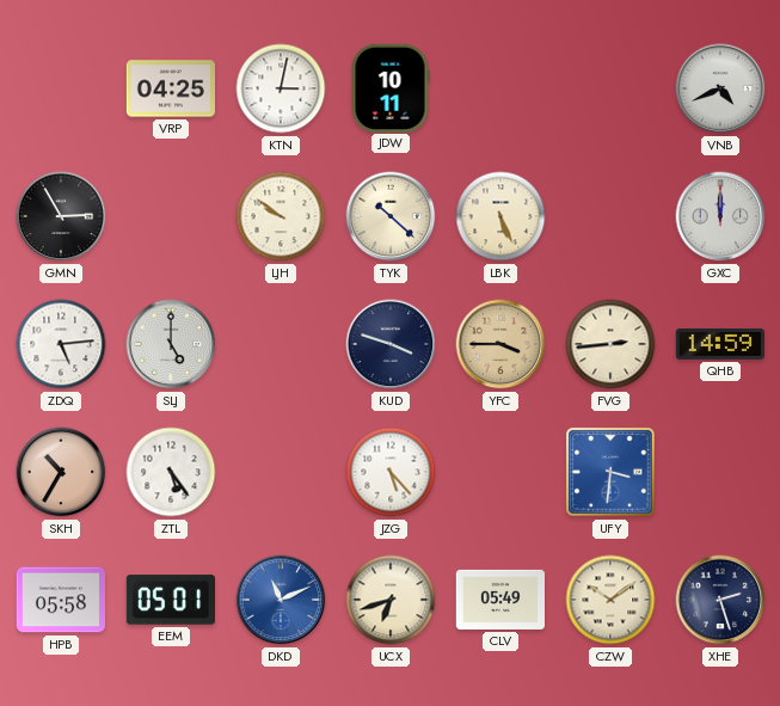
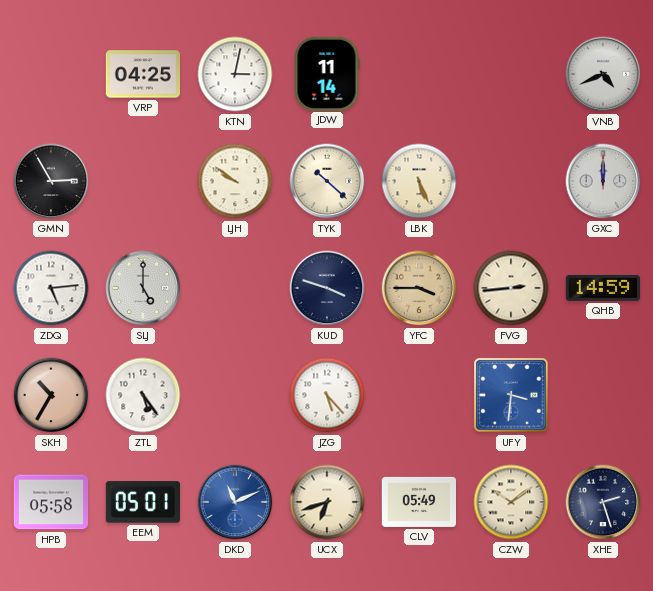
JDW: 10:11 -> 11:14
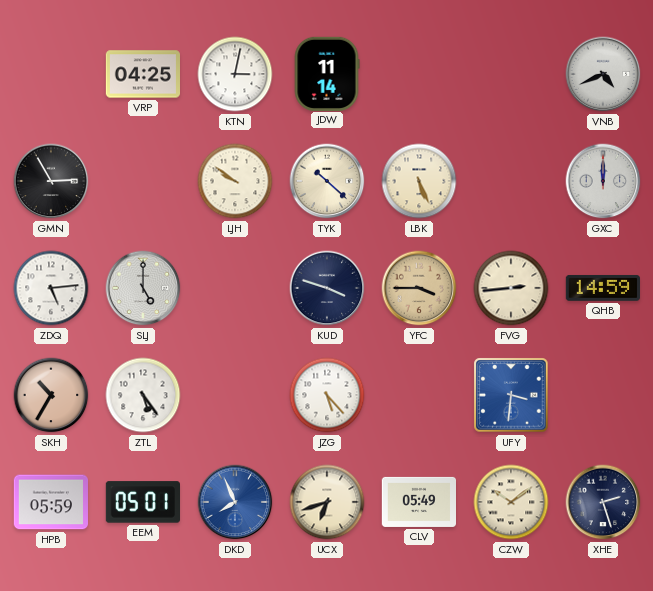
HPB: 05:58 -> 05:59
DKD: 11:11 -> 7:56
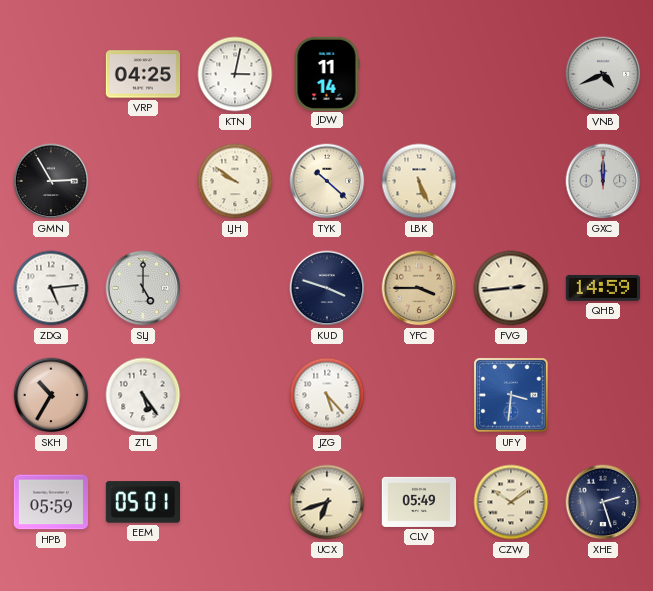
DKD: 7:56 -> none
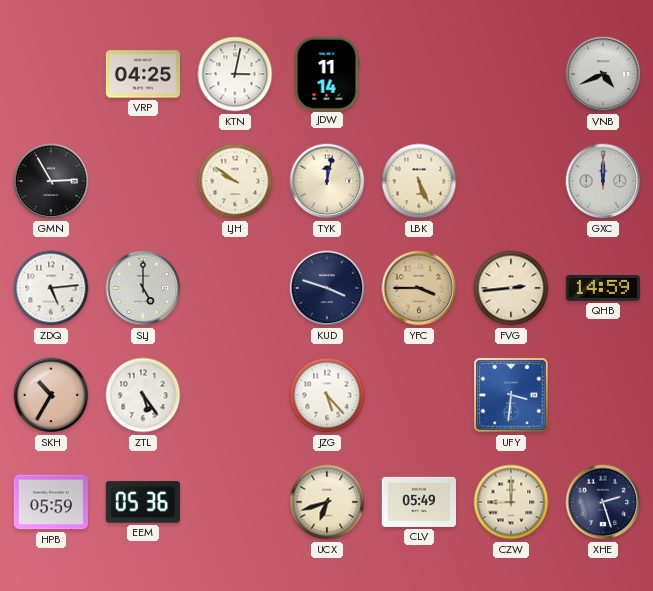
TYK: 10:22 -> 12:02
EEM: 05:01 -> 05:36
CZW: 10:09 -> 9:00
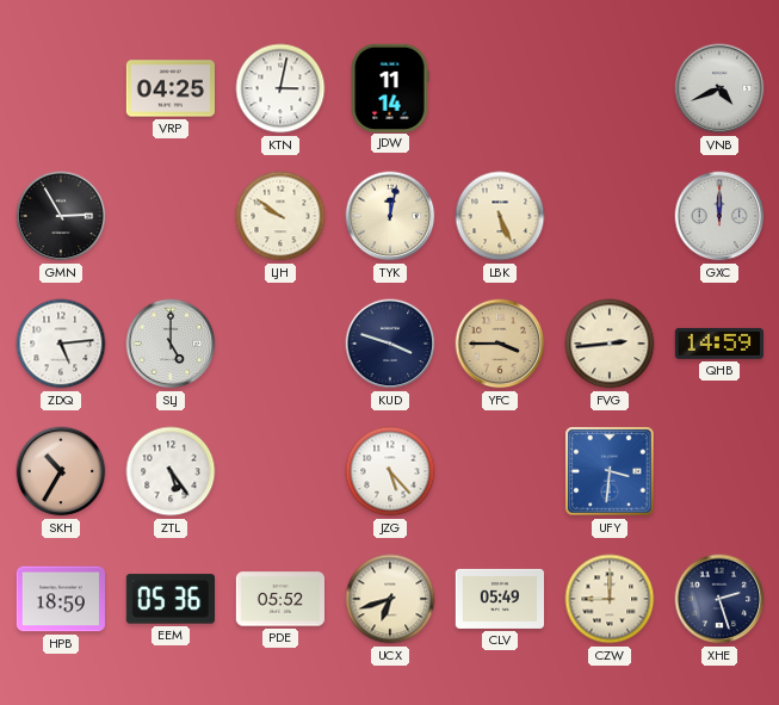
HPB: 05:59 -> 18:59
PDE: none -> 05:52
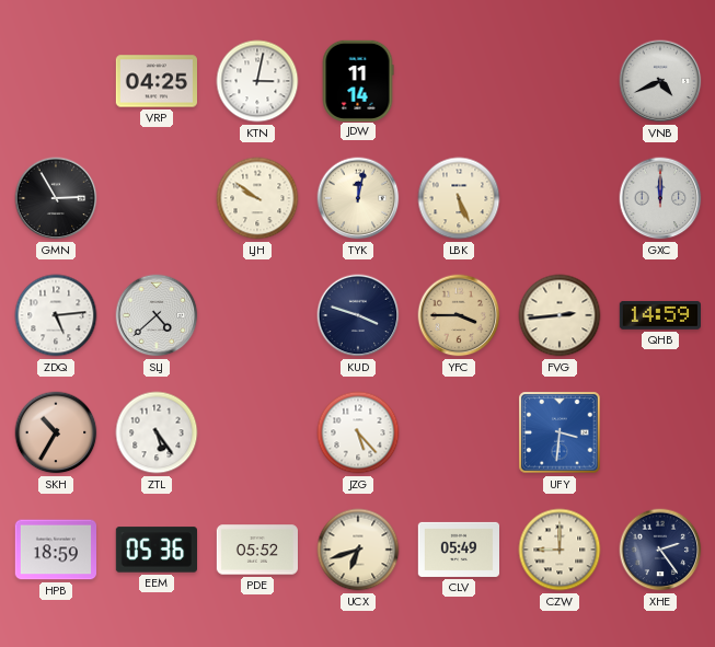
SLJ: 5:00 -> 4:38
XHE: 2:27 -> 2:24
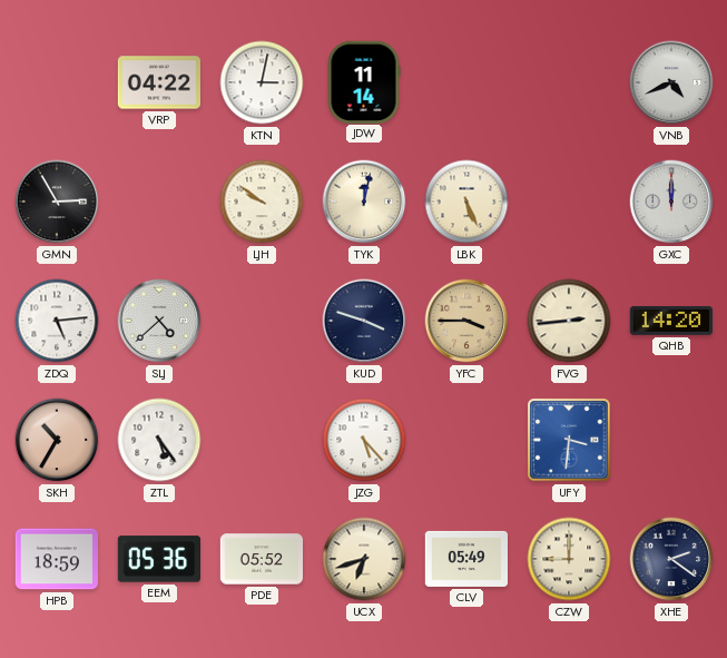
VRP: 04:25 -> 04:22
QHB: 14:59 -> 14:20
XHE: 2:24 -> 2:21
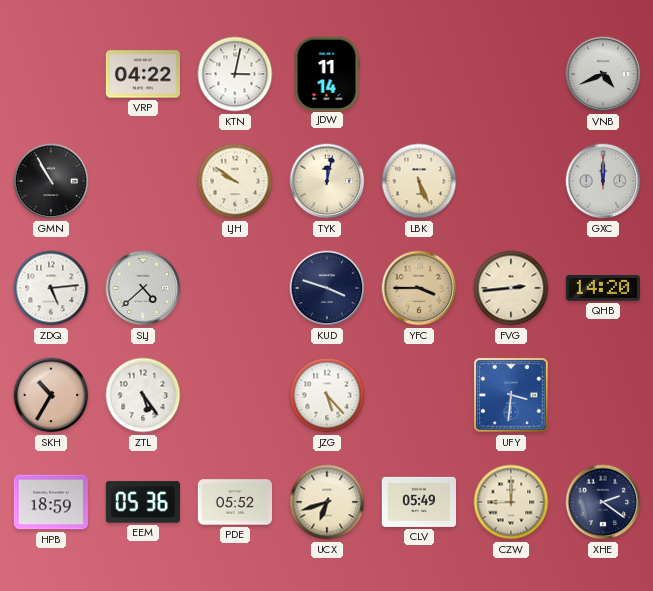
GMN: 2:55 -> 10:55
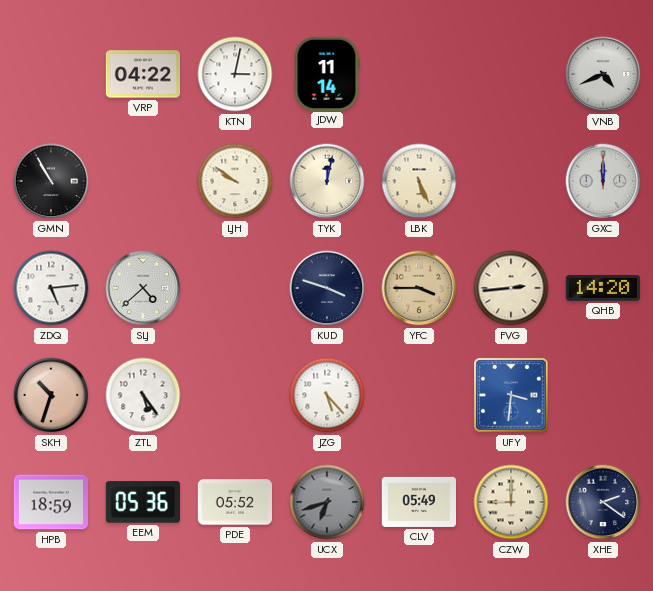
SKH: 10:35 -> 10:33
UCX dial: cream -> grey
